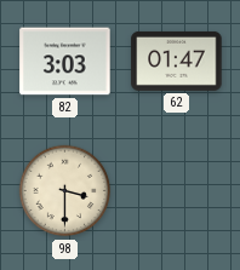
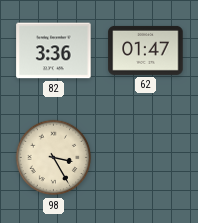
82: 3:03 -> 3:36
98: 3:30 -> 3:25
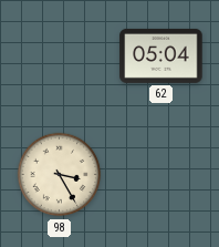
82: 3:36 -> none
62: 01:47 -> 05:04
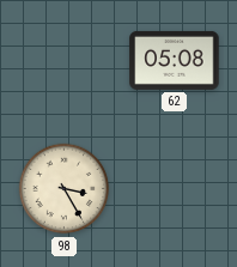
62: 05:04 -> 05:08
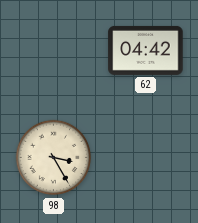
62: 05:08 -> 04:42
